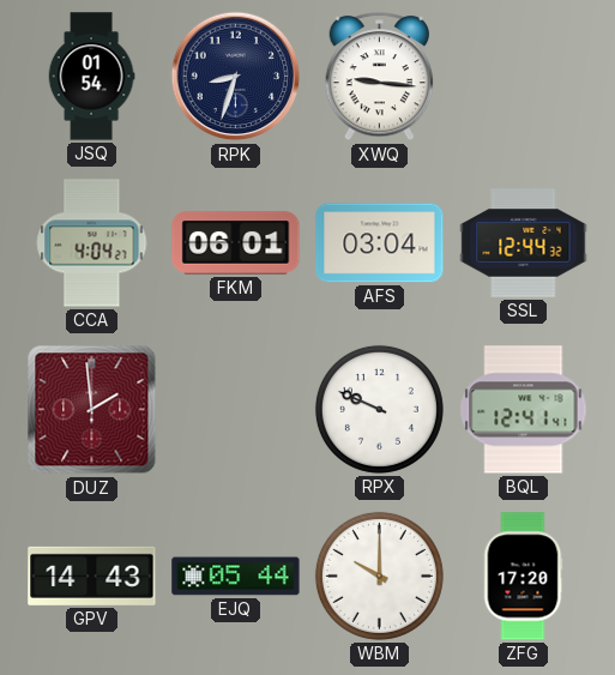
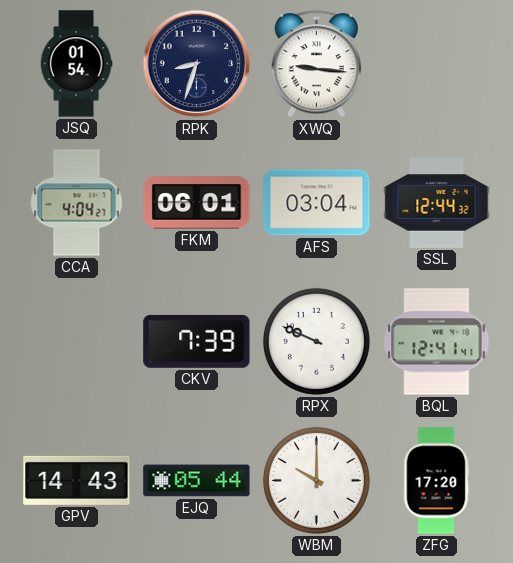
DUZ: 1:59 -> none
CKV: none -> 7:39
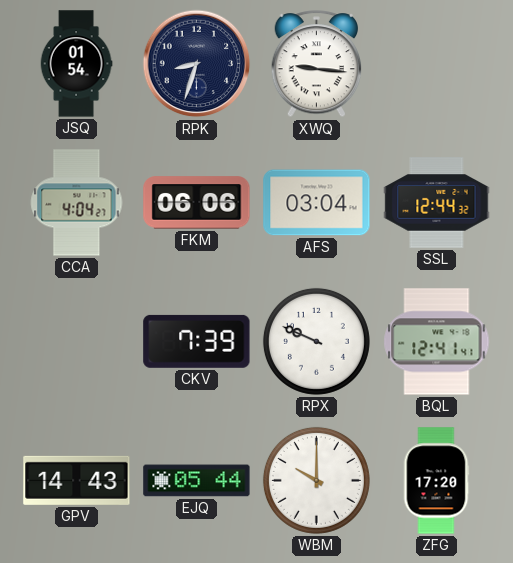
FKM: 06:01 -> 06:06
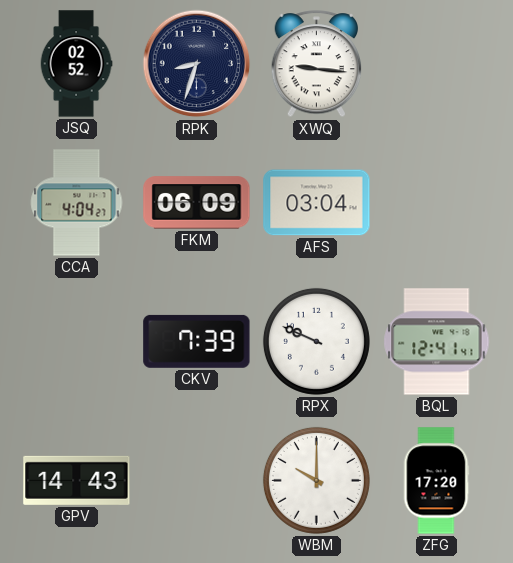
JSQ: 01:54 -> 02:52
FKM: 06:06 -> 06:09
SSL: 12:44 -> none
EJQ: 05:44 -> none
